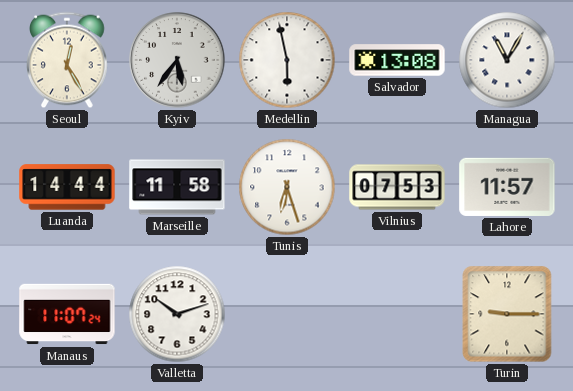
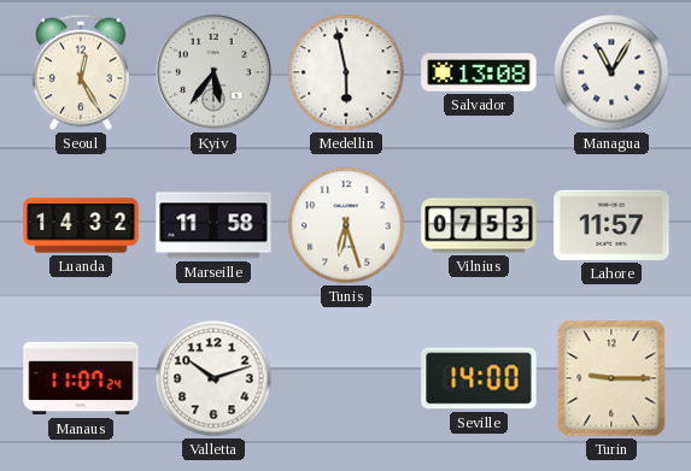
Luanda: 14:44 -> 14:32
Seville: none -> 14:00
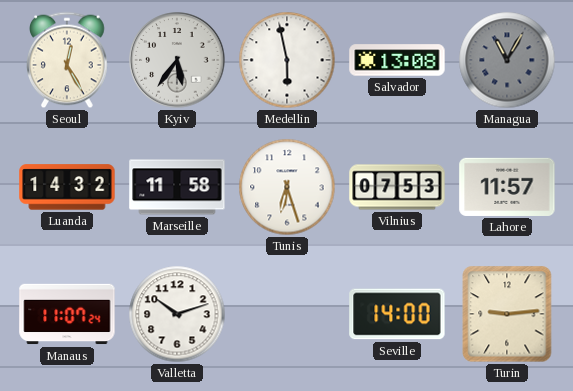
Managua dial: white -> grey
Turin: 9:15 -> 9:14
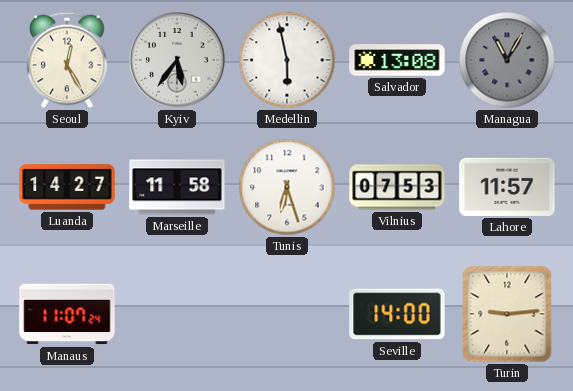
Luanda: 14:32 -> 14:27
Valletta: 10:12 -> none
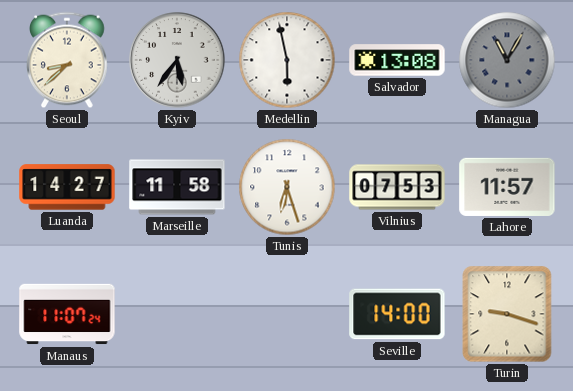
Seoul: 12:25 -> 8:38
Turin: 9:14 -> 9:18
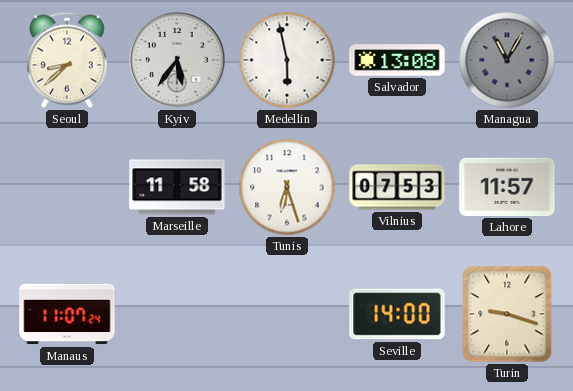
Luanda: 14:27 -> none
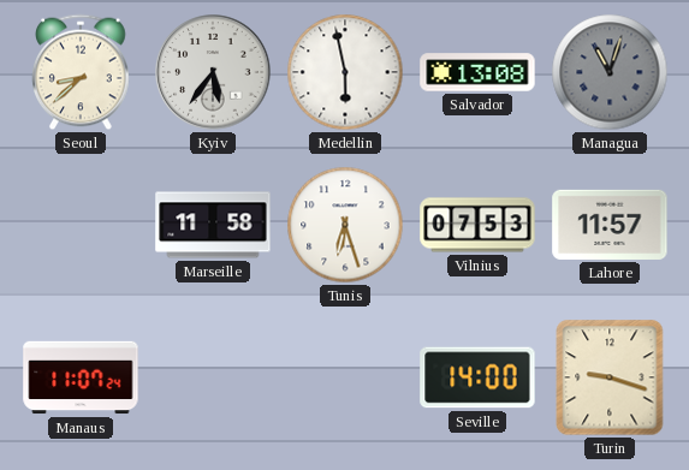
Managua: 11:05 -> 11:03
